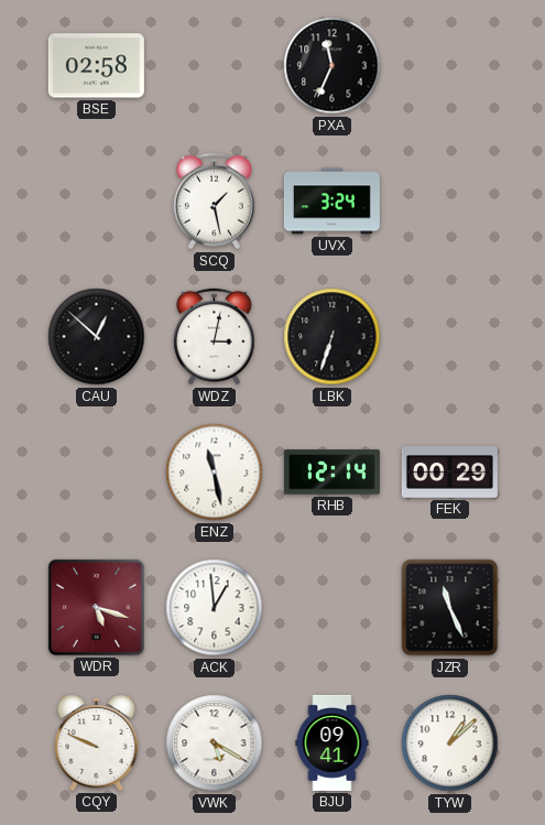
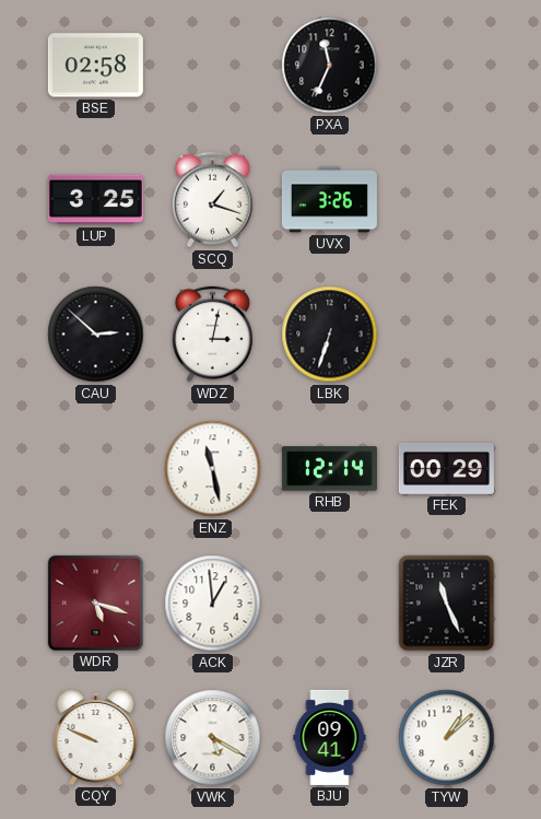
LUP: none -> 3:25
SCQ: 1:28 -> 1:18
UVX: 3:24 -> 3:26
CAU: 12:52 -> 2:52
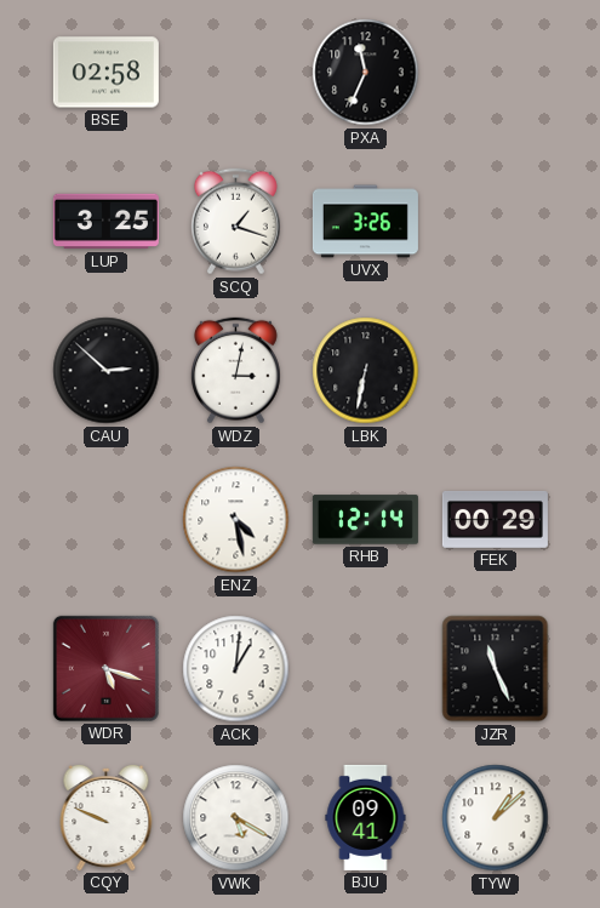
LBK: 6:33 -> 6:32
ENZ: 11:28 -> 4:28
ACK: 12:59 -> 1:01
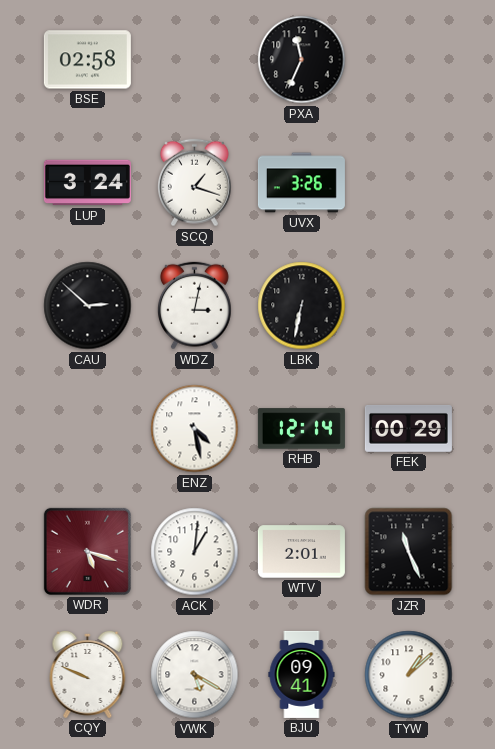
LUP: 3:25 -> 3:24
WTV: none -> 2:01
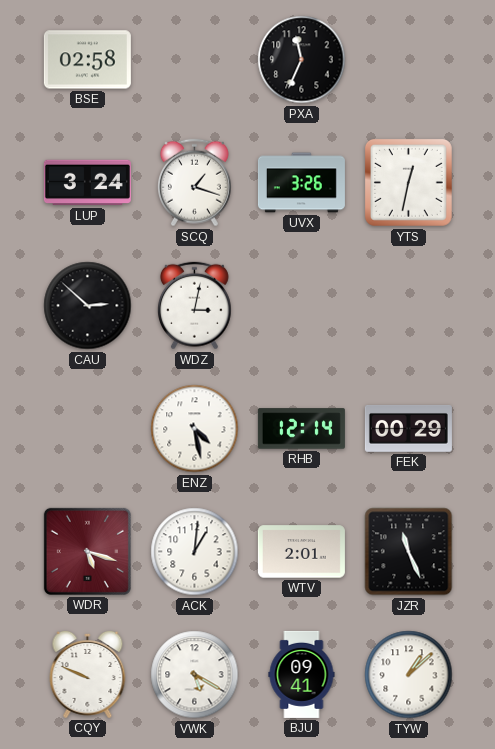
YTS: none -> 12:32
LBK: 6:32 -> none
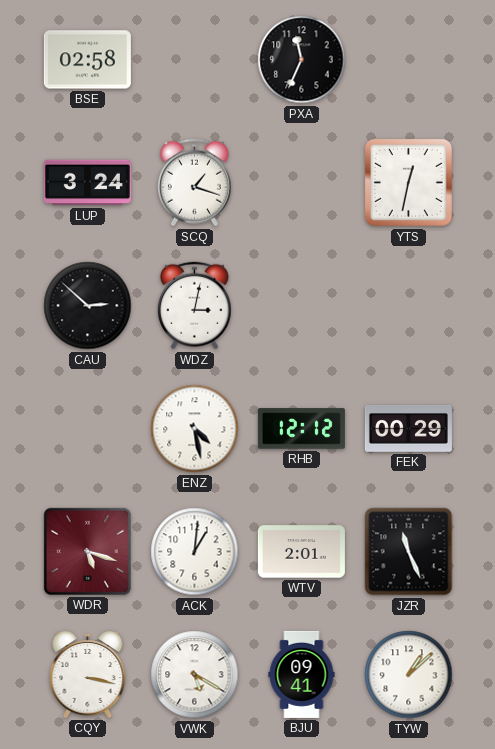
UVX: 3:26 -> none
RHB: 12:14 -> 12:12
CQY: 9:49 -> 3:17
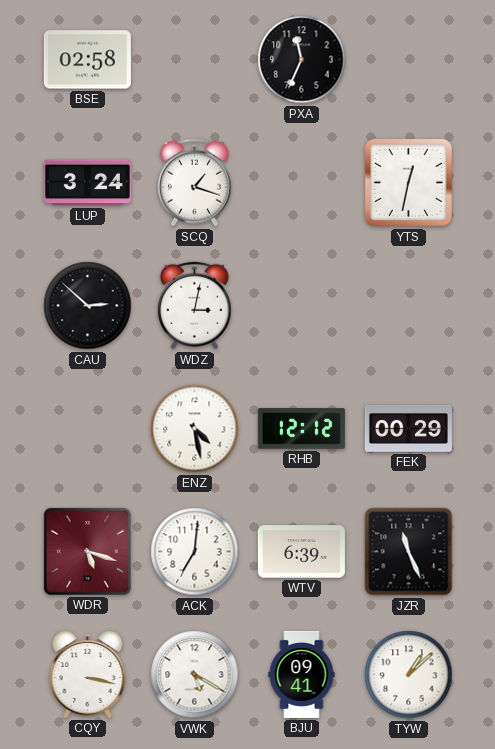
ACK: 1:01 -> 7:01
WTV: 2:01 -> 6:39
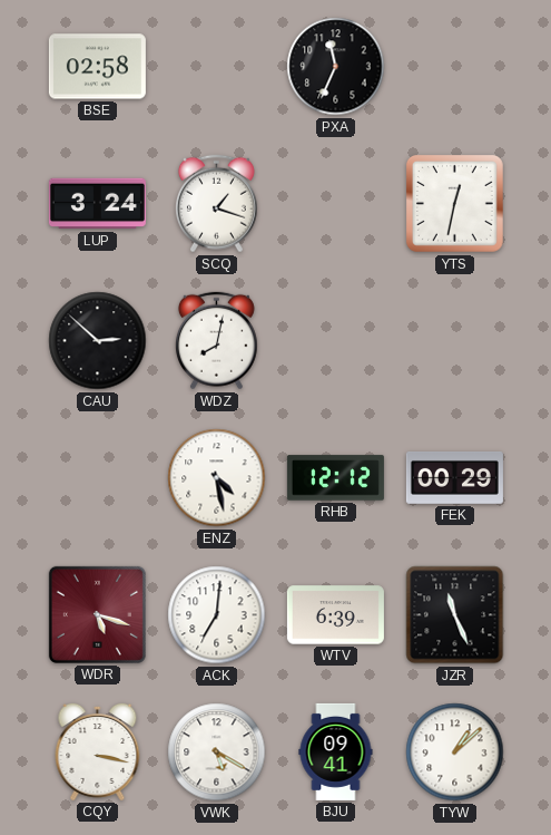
WDZ: 3:02 -> 8:02
